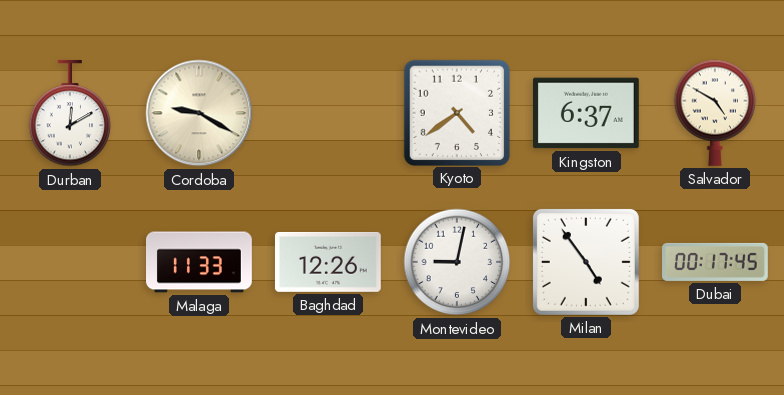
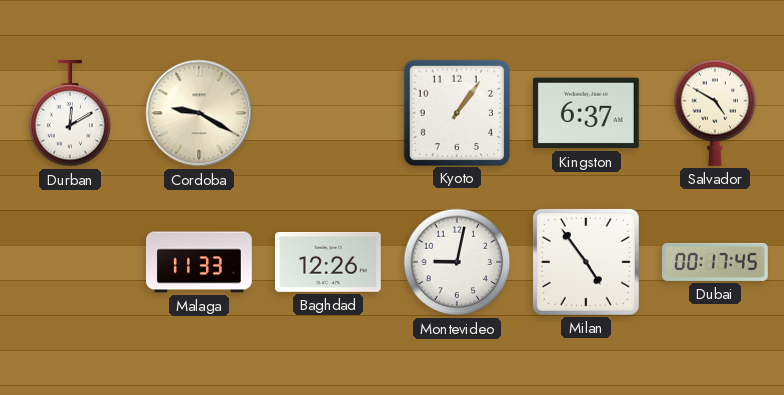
Kyoto: 4:39 -> 1:06
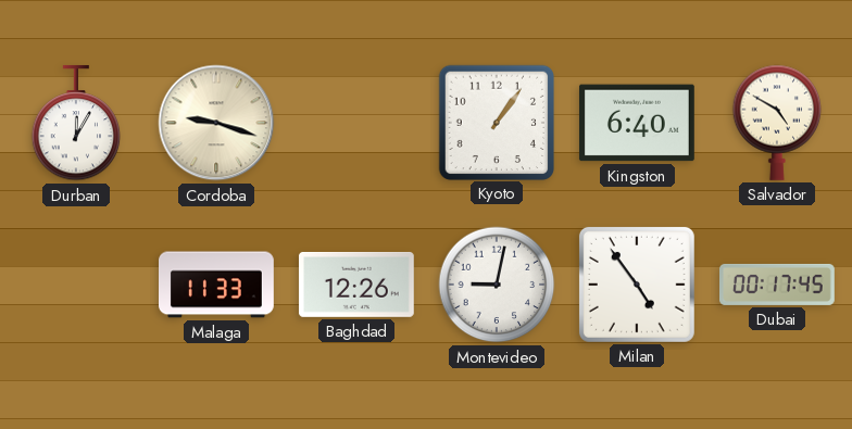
Durban: 12:10 -> 12:05
Cordoba: 9:20 -> 9:18
Kingston: 6:37 -> 6:40
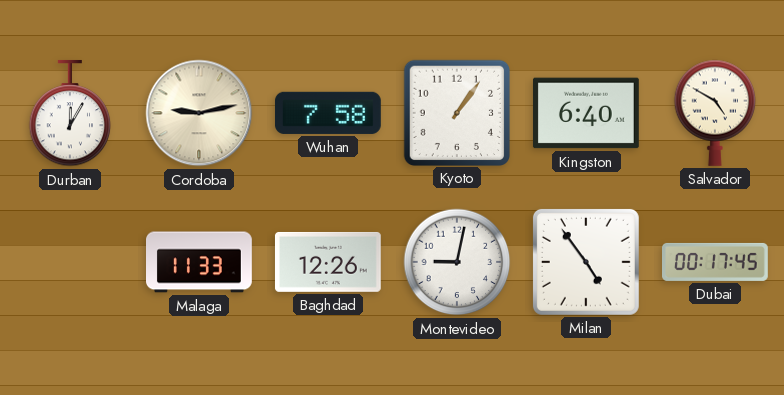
Cordoba: 9:18 -> 9:13
Wuhan: none -> 7:58
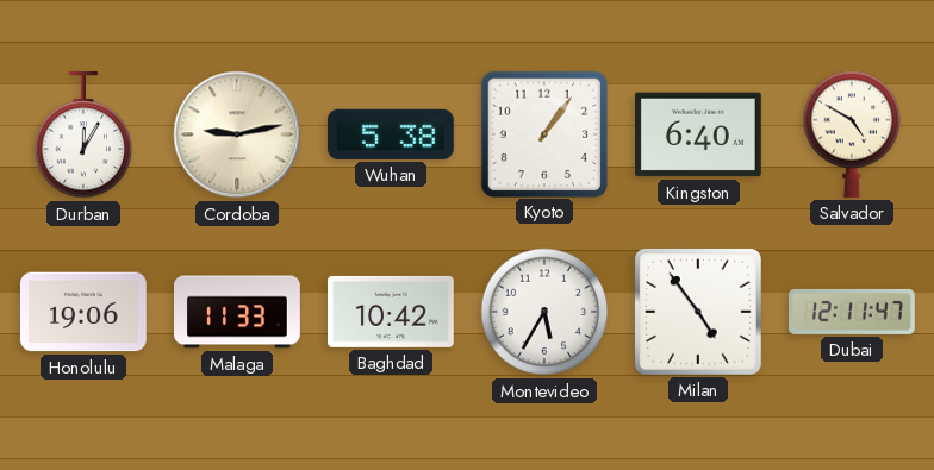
Wuhan: 7:58 -> 5:38
Honolulu: none -> 19:06
Baghdad: 12:26 -> 10:42
Montevideo: 9:02 -> 5:35
Dubai: 00:17 -> 12:11
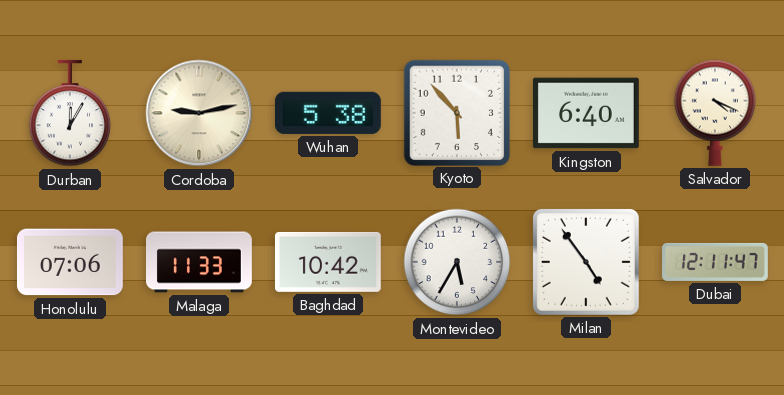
Kyoto: 1:06 -> 5:53
Salvador: 4:50 -> 4:19
Honolulu: 19:06 -> 07:06
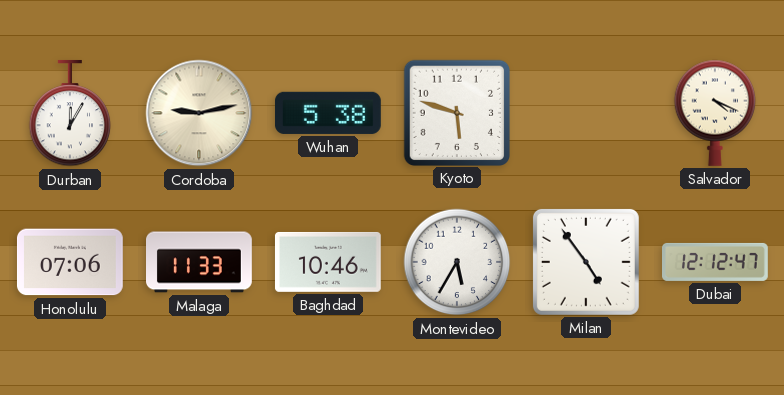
Kyoto: 5:53 -> 5:48
Kingston: 6:40 -> none
Baghdad: 10:42 -> 10:46
Dubai: 12:11 -> 12:12
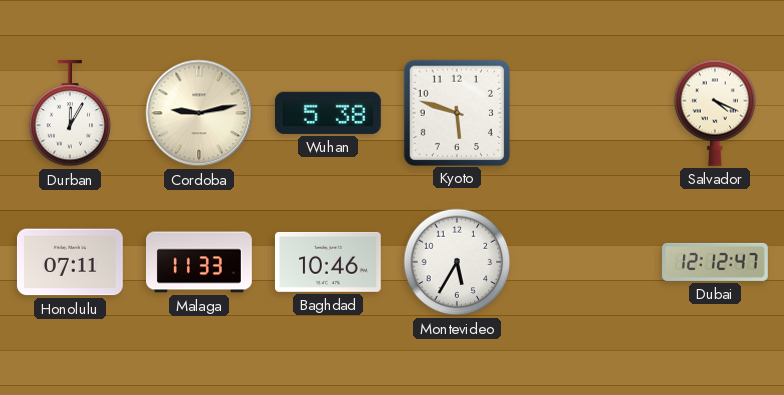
Honolulu: 07:06 -> 07:11
Milan: 4:54 -> none
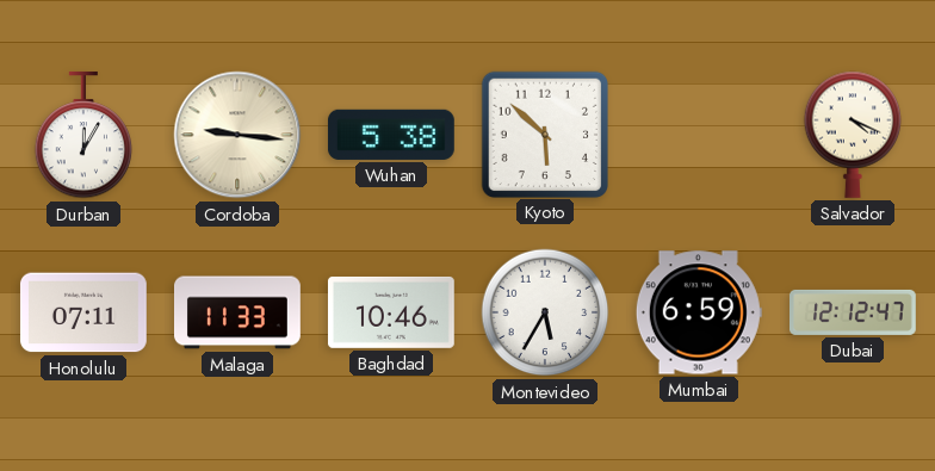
Cordoba: 9:13 -> 9:16
Kyoto: 5:48 -> 5:52
Mumbai: none -> 6:59
